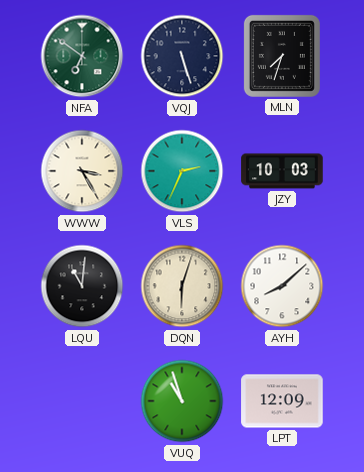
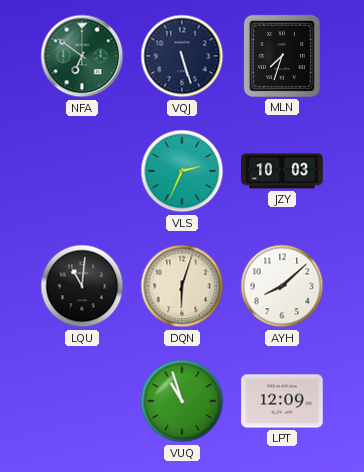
WWW: 3:25 -> none
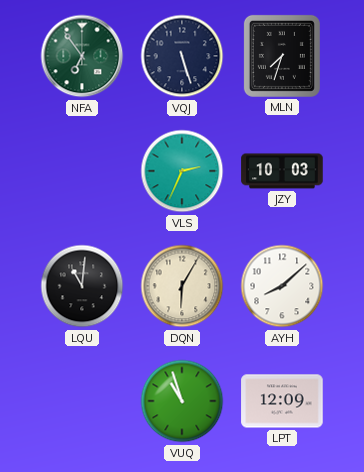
NFA: 6:51 -> 6:54
DQN: 6:03 -> 6:05
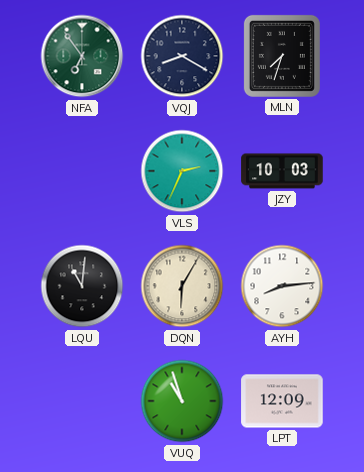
VQJ: 5:27 -> 8:20
AYH: 8:08 -> 8:14
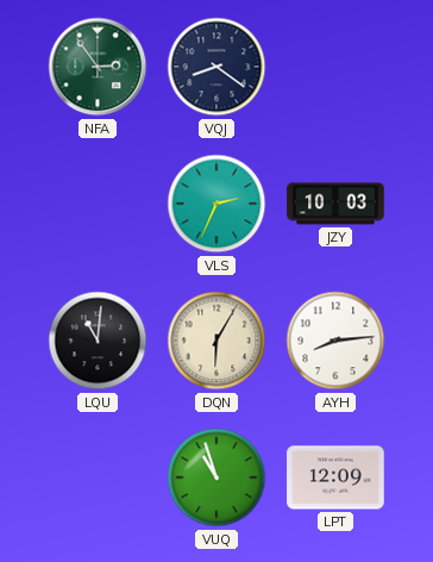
NFA: 6:54 -> 2:54
VQJ: 8:20 -> 8:21
MLN: 7:33 -> none
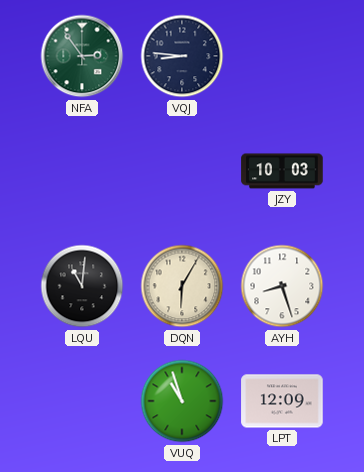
VQJ: 8:21 -> 8:46
VLS: 2:34 -> none
AYH: 8:14 -> 8:27
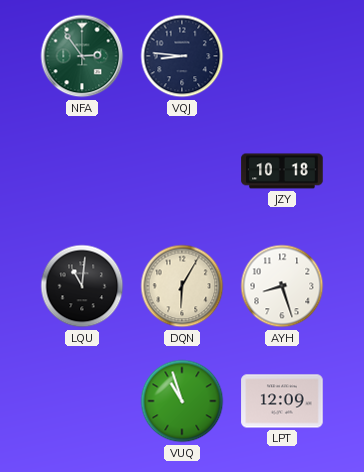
JZY: 10:03 -> 10:18
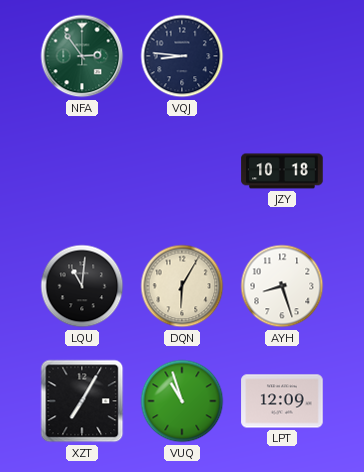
XZT: none -> 7:05
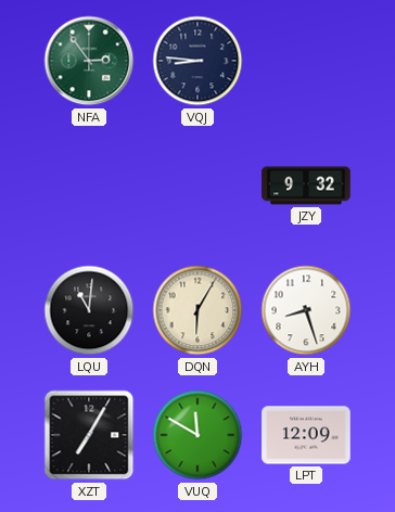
JZY: 10:18 -> 9:32
VUQ: 10:57 -> 11:50
